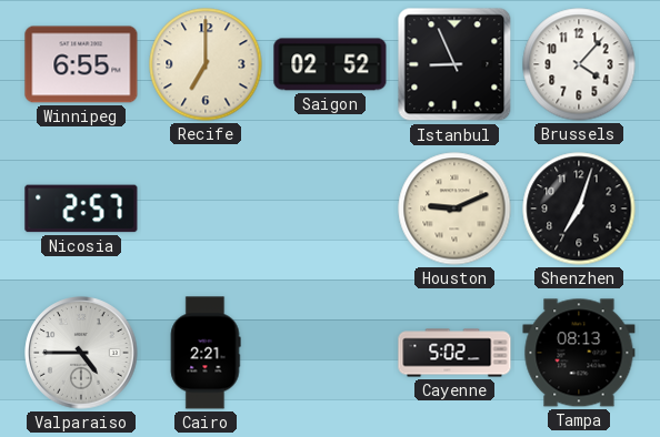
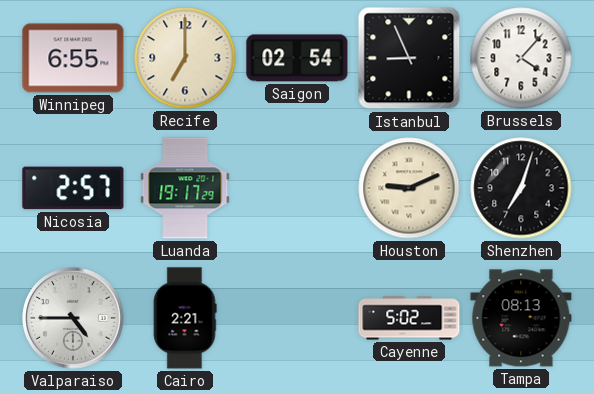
Saigon: 02:52 -> 02:54
Luanda: none -> 19:17
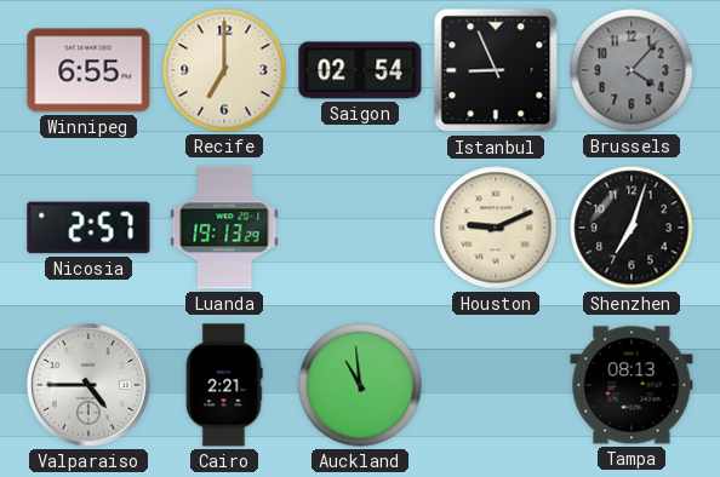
Brussels dial: white -> grey
Luanda: 19:17 -> 19:13
Auckland: none -> 10:59
Cayenne: 5:02 -> none
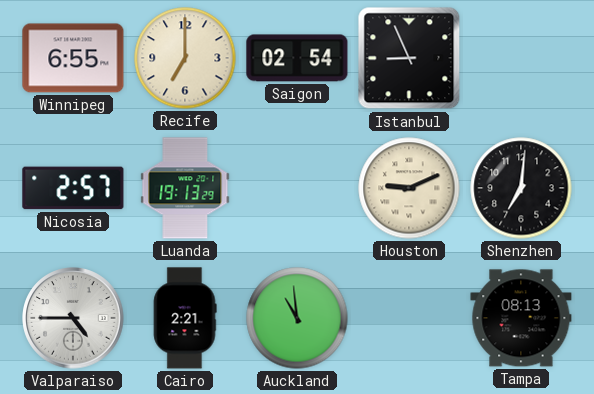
Brussels: 4:07 -> none
Shenzhen: 7:03 -> 7:01
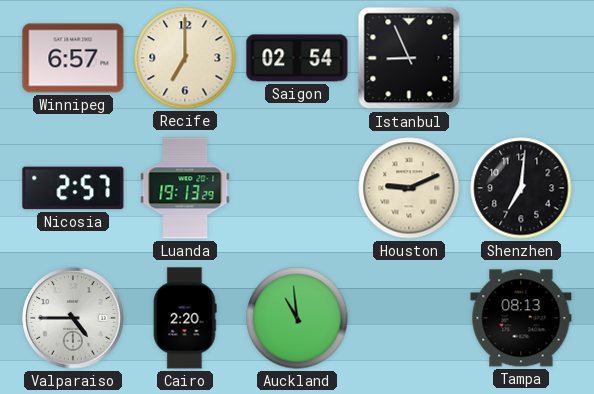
Winnipeg: 6:55 -> 6:57
Cairo: 2:21 -> 2:20
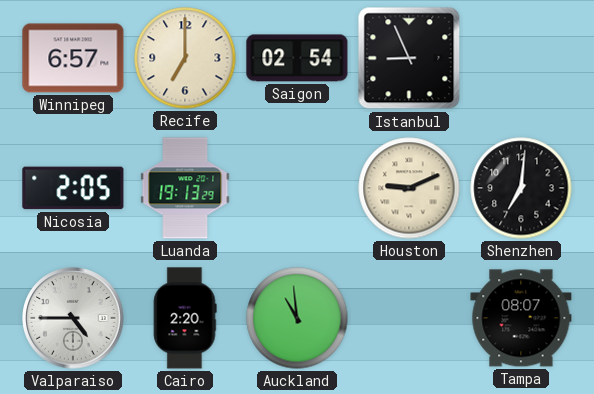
Nicosia: 2:57 -> 2:05
Tampa: 08:13 -> 08:07
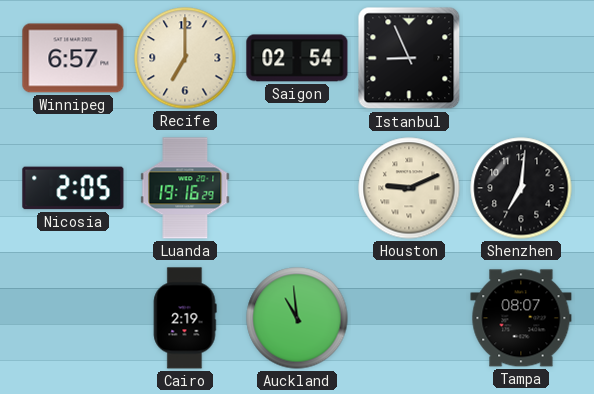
Luanda: 19:13 -> 19:16
Valparaiso: 4:45 -> none
Cairo: 2:20 -> 2:19
